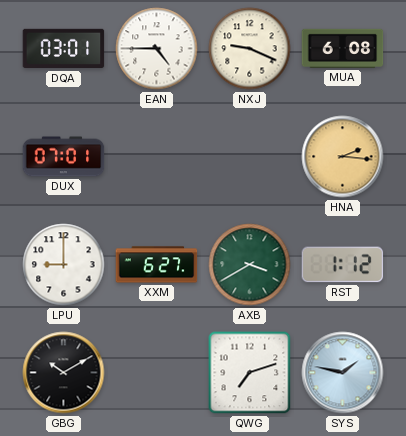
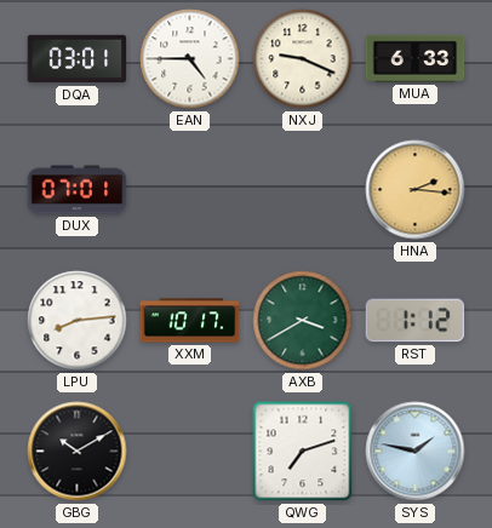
MUA: 6:08 -> 6:33
LPU: 9:00 -> 8:14
XXM: 6:27 -> 10:17
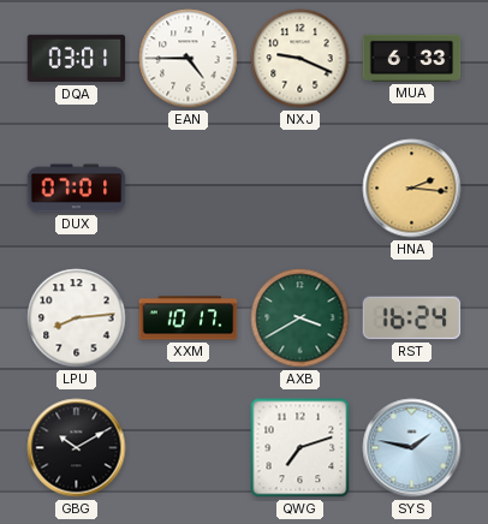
RST: 1:12 -> 16:24
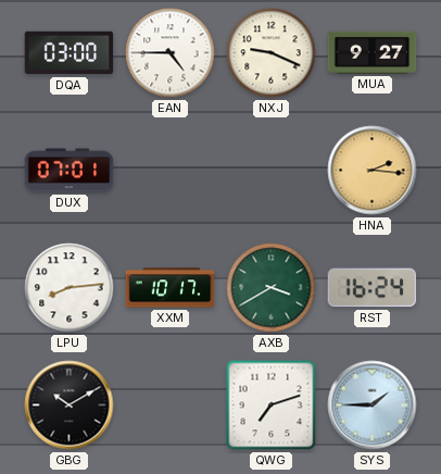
DQA: 03:01 -> 03:00
MUA: 6:33 -> 9:27
SYS: 1:47 -> 1:45
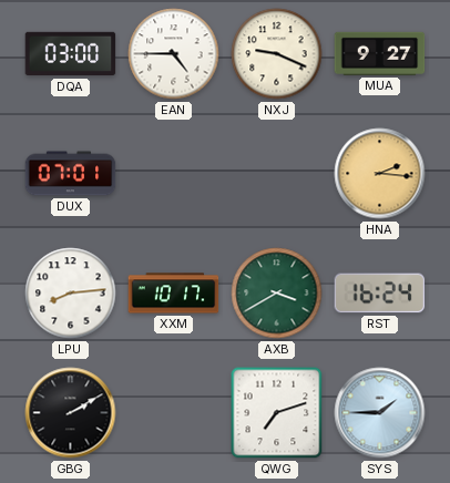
GBG: 10:10 -> 2:10
